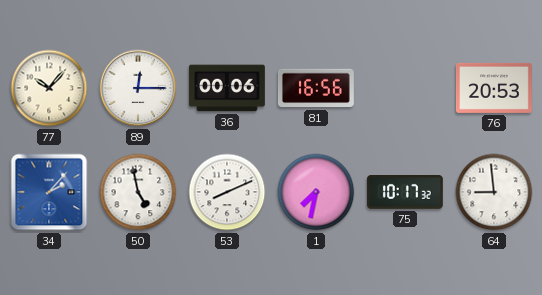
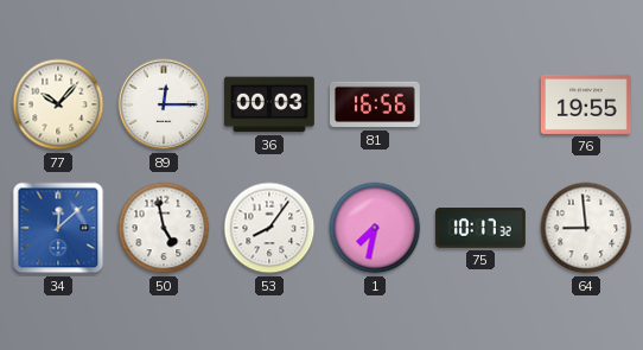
36: 00:06 -> 00:03
76: 20:53 -> 19:55
34: 2:07 -> 12:08
53: 8:11 -> 8:06
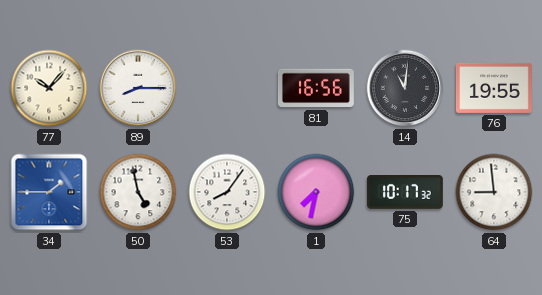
89: 12:15 -> 8:15
36: 00:03 -> none
14: none -> 11:01
34: 12:08 -> 1:45
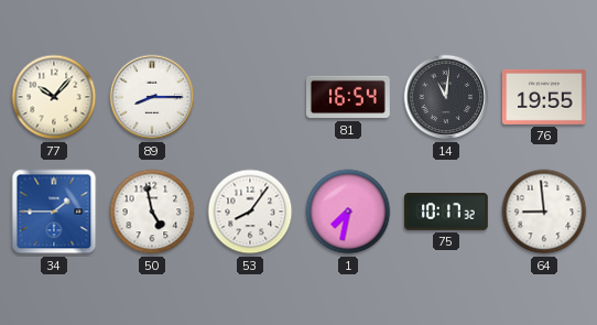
81: 16:56 -> 16:54
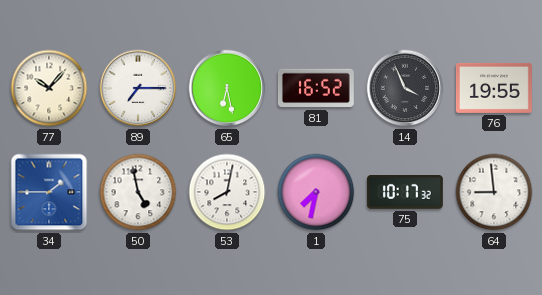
89: 8:15 -> 7:15
65: none -> 6:28
81: 16:54 -> 16:52
14: 11:01 -> 3:56
53: 8:06 -> 8:02
